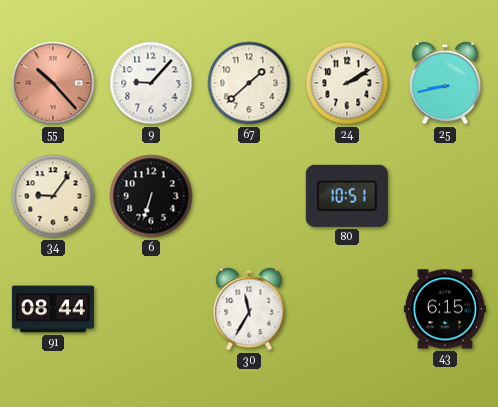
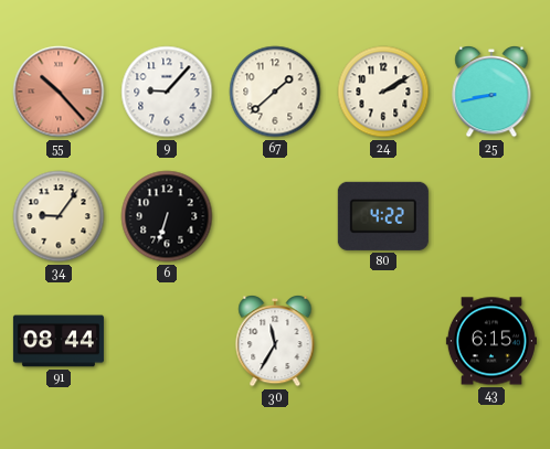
80: 10:51 -> 4:22
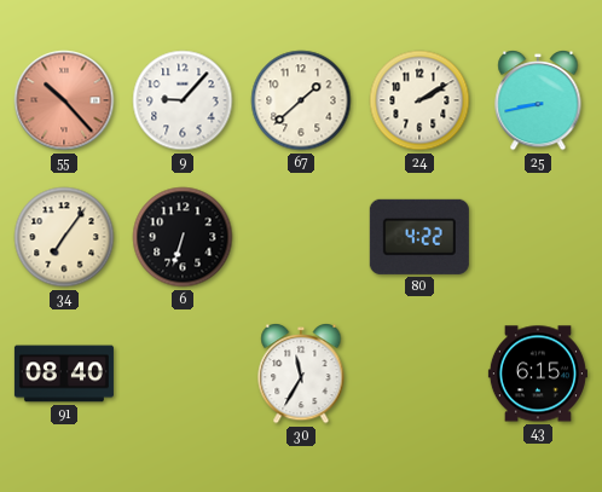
34: 9:06 -> 7:06
91: 08:44 -> 08:40
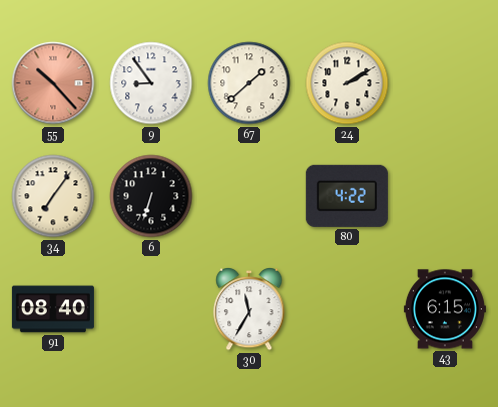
9: 9:07 -> 8:54
25: 8:43 -> none
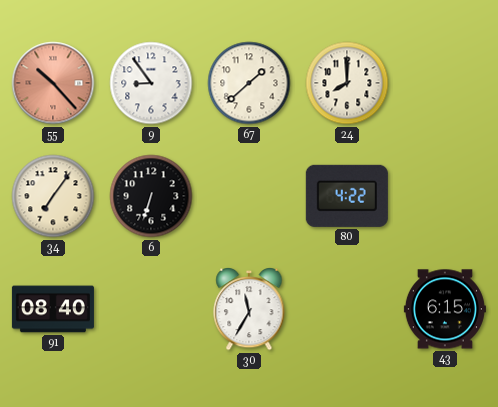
24: 2:10 -> 8:00
